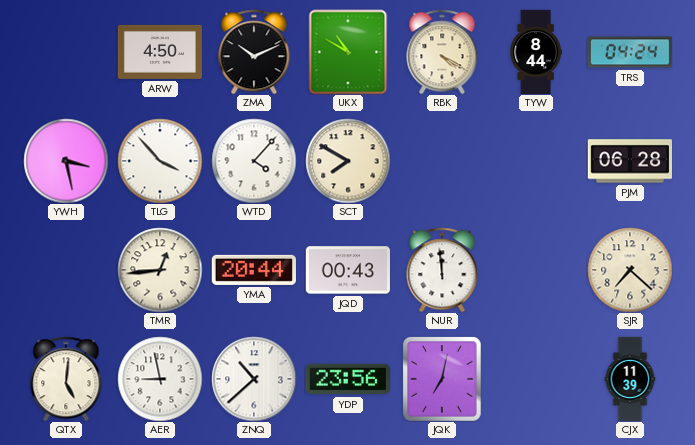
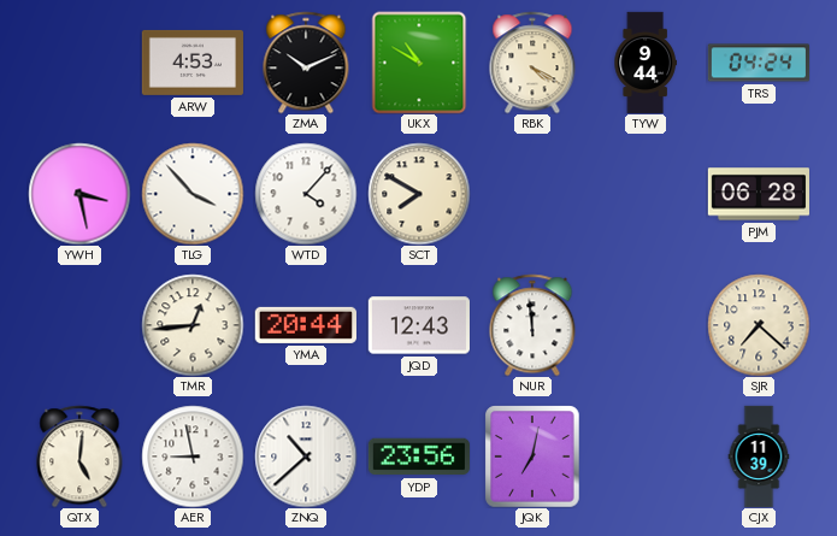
ARW: 4:50 -> 4:53
TYW: 8:44 -> 9:44
JQD: 00:43 -> 12:43
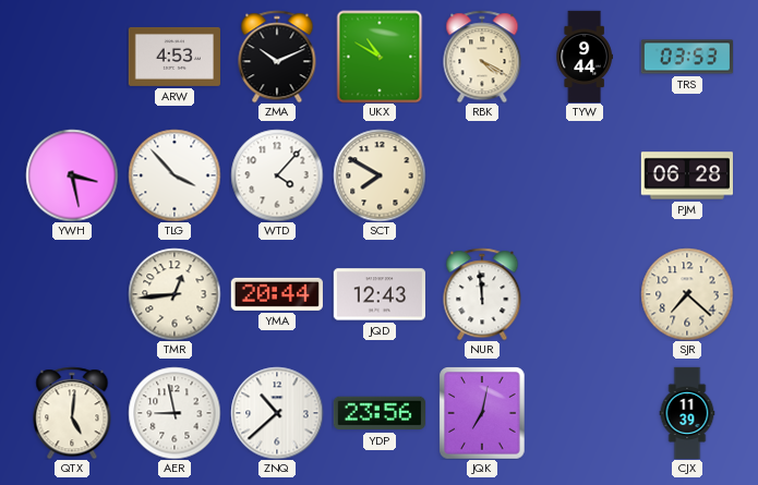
TRS: 04:24 -> 03:53
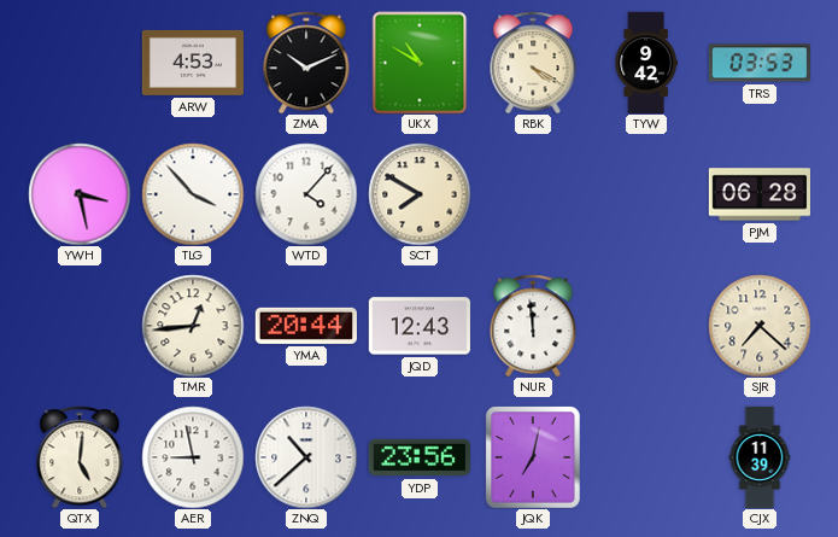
TYW: 9:44 -> 9:42
